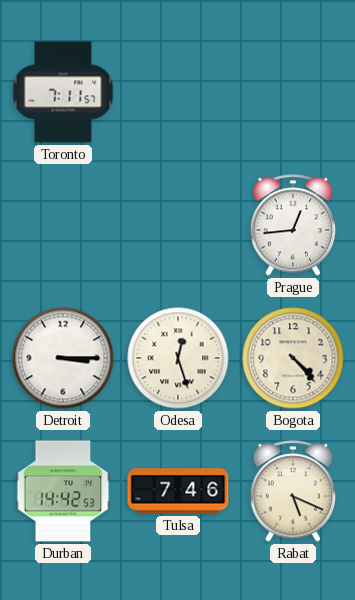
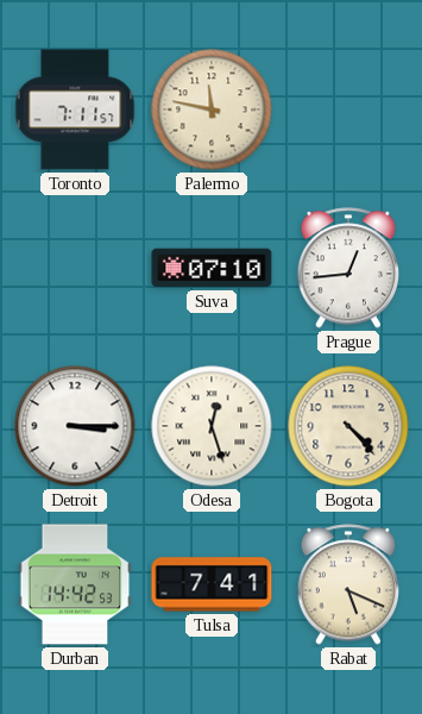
Palermo: none -> 11:47
Suva: none -> 07:10
Tulsa: 7:46 -> 7:41
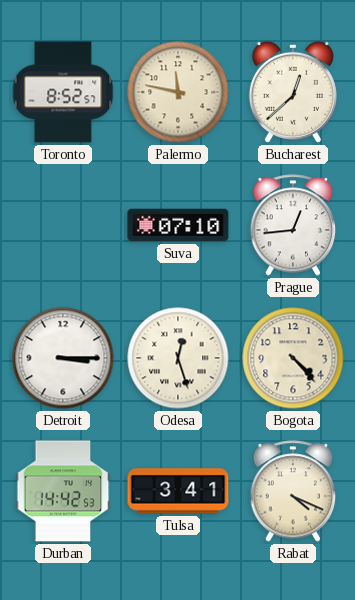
Toronto: 7:11 -> 8:52
Bucharest: none -> 12:38
Tulsa: 7:41 -> 3:41
Rabat: 5:19 -> 4:19
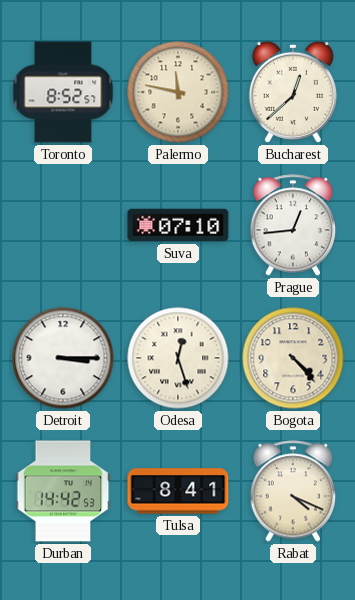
Tulsa: 3:41 -> 8:41
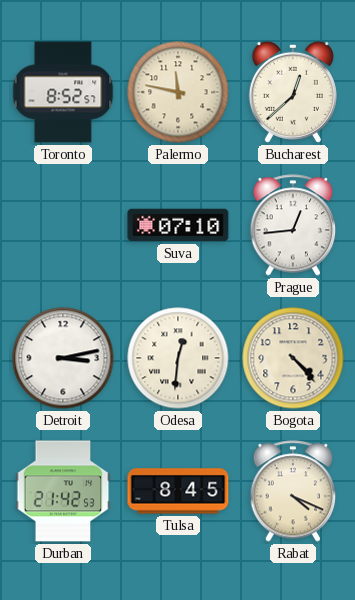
Detroit: 3:15 -> 3:13
Odesa: 12:27 -> 12:31
Durban: 14:42 -> 21:42
Tulsa: 8:41 -> 8:45
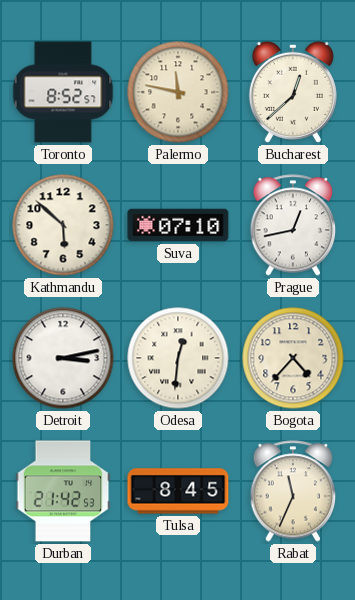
Kathmandu: none -> 5:52
Prague: 12:44 -> 12:43
Bogota: 4:23 -> 4:37
Rabat: 4:19 -> 11:34
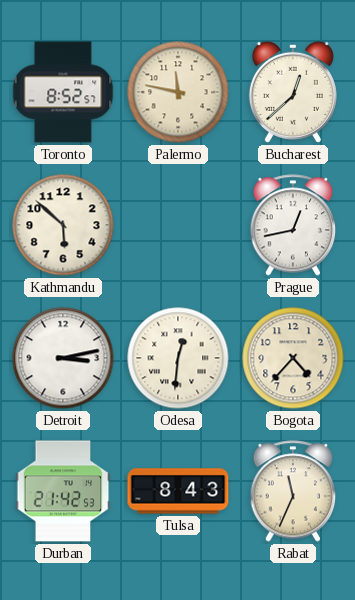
Suva: 07:10 -> none
Tulsa: 8:45 -> 8:43
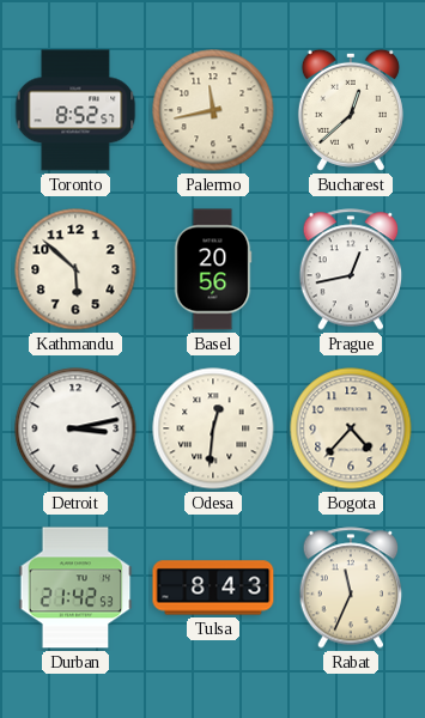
Palermo: 11:47 -> 11:43
Basel: none -> 20:56
